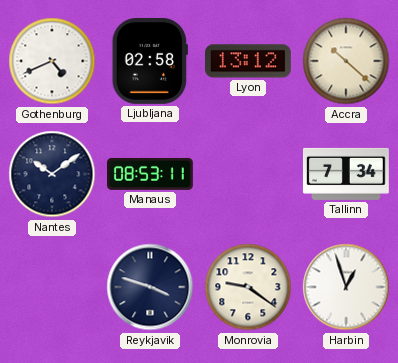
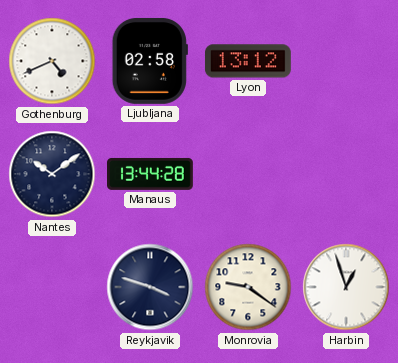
Accra: 10:22 -> none
Manaus: 08:53 -> 13:44
Tallinn: 7:34 -> none
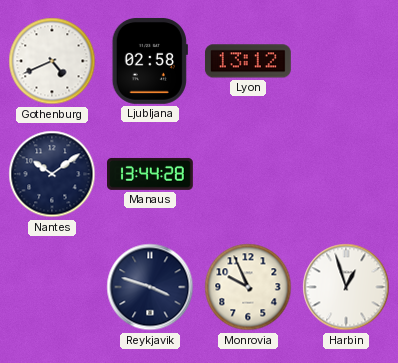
Monrovia: 9:21 -> 9:56
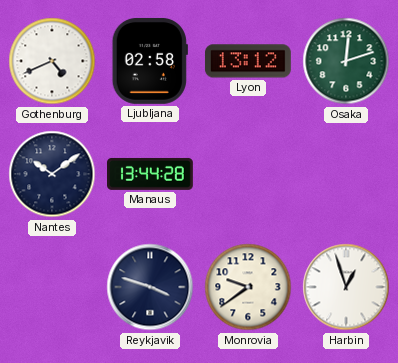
Osaka: none -> 12:12
Monrovia: 9:56 -> 9:39
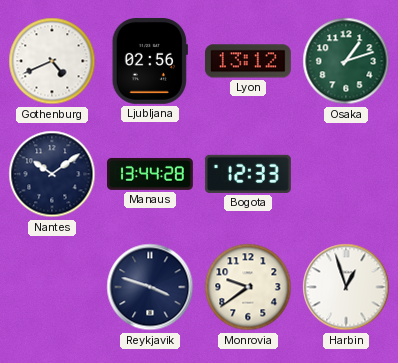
Ljubljana: 02:58 -> 02:56
Osaka: 12:12 -> 1:12
Bogota: none -> 12:33
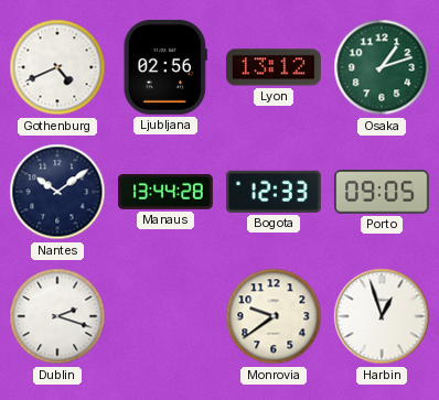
Porto: none -> 09:05
Dublin: none -> 2:18
Reykjavik: 3:48 -> none
